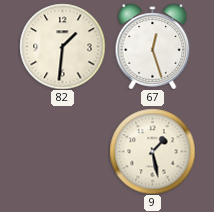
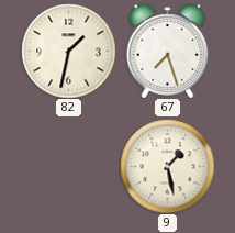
82: 1:31 -> 1:32
67: 12:27 -> 7:27
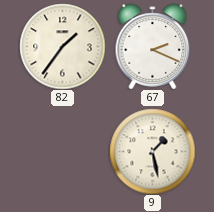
82: 1:32 -> 1:36
67: 7:27 -> 2:19
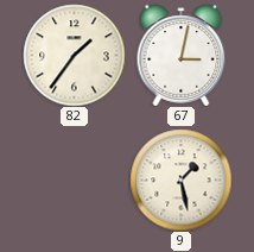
67: 2:19 -> 3:02
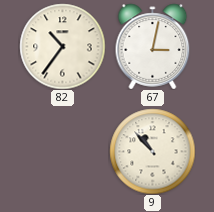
82: 1:36 -> 10:36
9: 1:28 -> 10:53
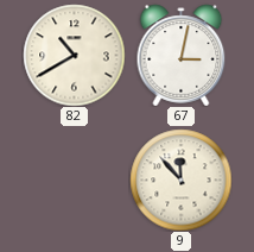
82: 10:36 -> 10:40
9: 10:53 -> 11:53
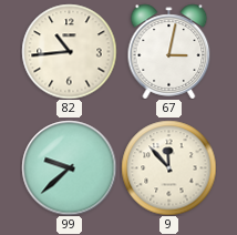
82: 10:40 -> 10:44
99: none -> 9:38
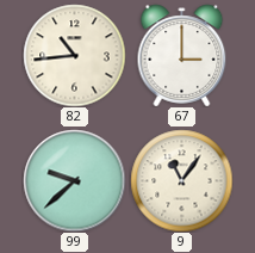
67: 3:02 -> 3:00
9: 11:53 -> 11:06
